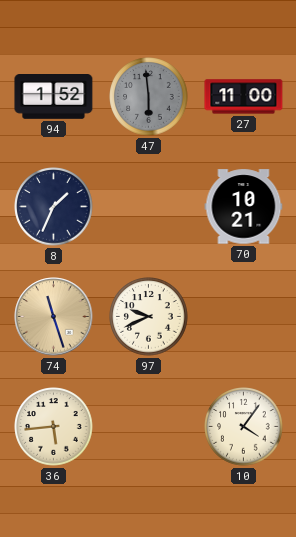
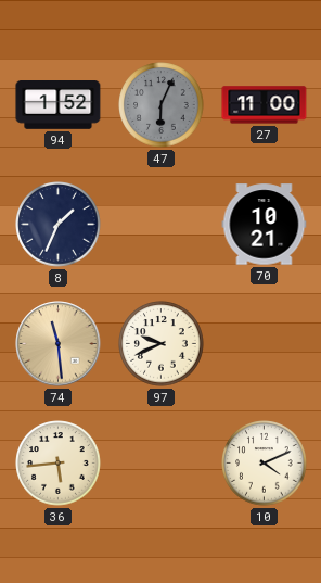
47: 5:59 -> 6:04
74: 11:27 -> 11:29
10: 4:06 -> 4:11
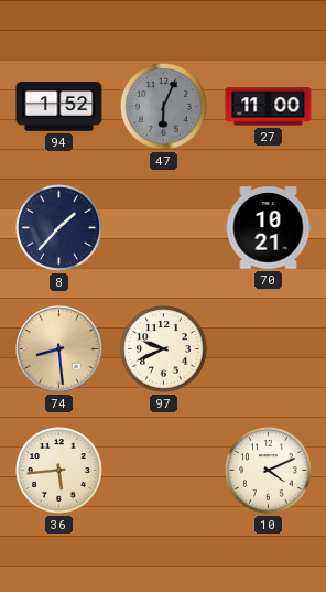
8: 1:34 -> 1:37
74: 11:29 -> 8:29
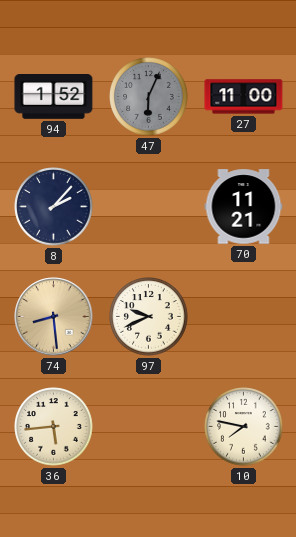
8: 1:37 -> 2:07
70: 10:21 -> 11:21
10: 4:11 -> 7:47
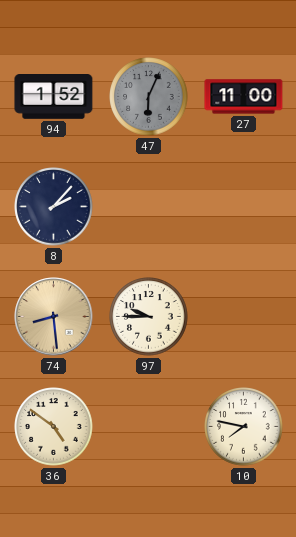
70: 11:21 -> none
97: 9:41 -> 9:45
36: 5:44 -> 4:51
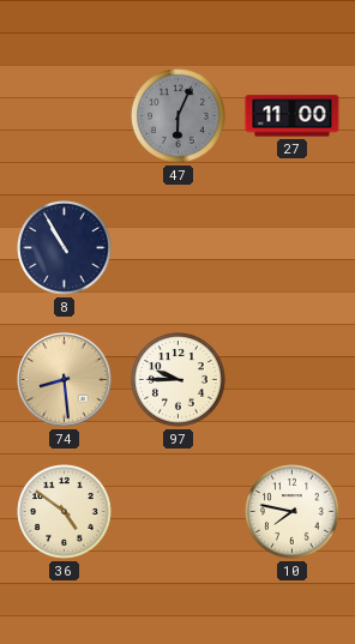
94: 1:52 -> none
8: 2:07 -> 10:55
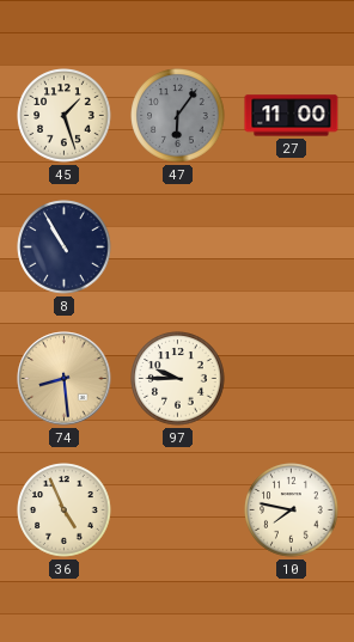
45: none -> 1:27
47: 6:04 -> 6:06
36: 4:51 -> 4:56
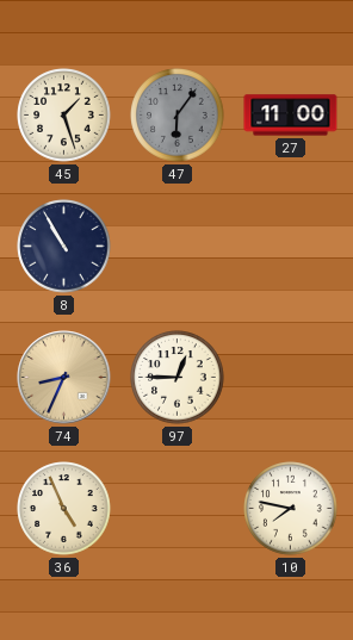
74: 8:29 -> 8:34
97: 9:45 -> 12:45
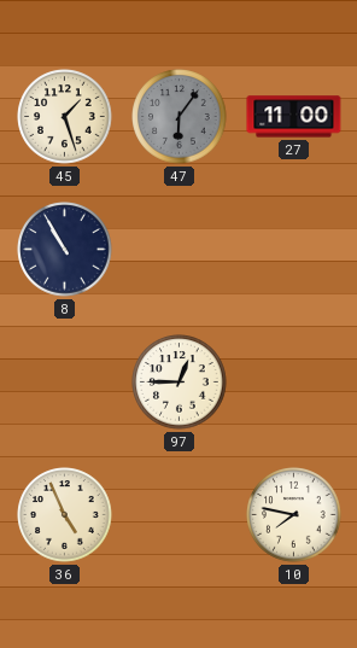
74: 8:34 -> none
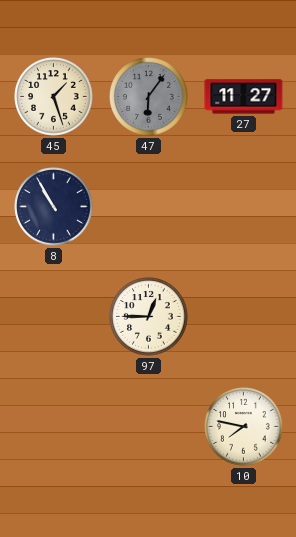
27: 11:00 -> 11:27
36: 4:56 -> none
